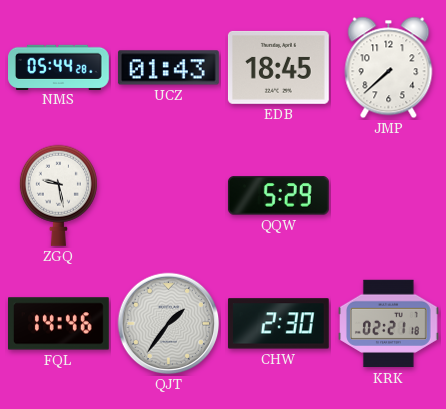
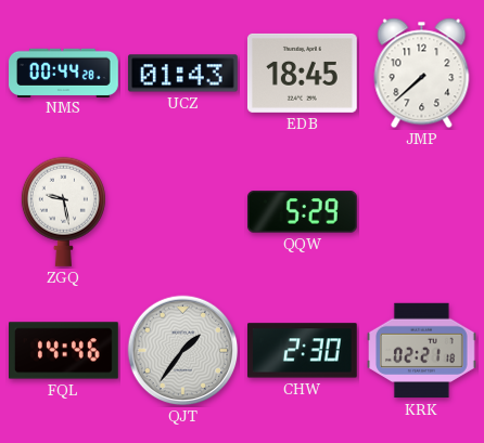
NMS: 05:44 -> 00:44
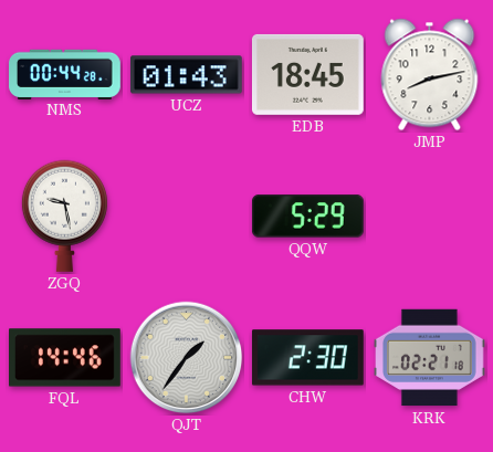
JMP: 7:38 -> 8:13
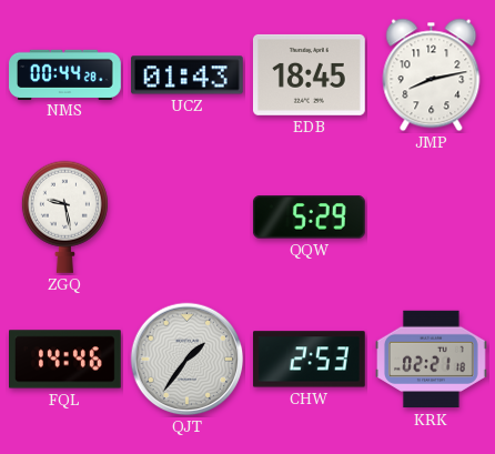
CHW: 2:30 -> 2:53
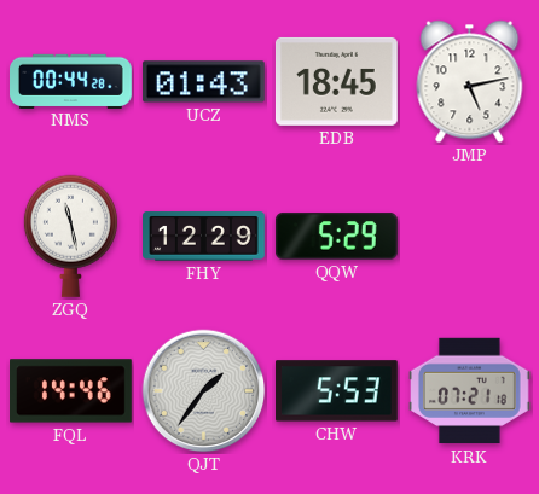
JMP: 8:13 -> 5:13
ZGQ: 9:28 -> 11:28
FHY: none -> 12:29
CHW: 2:53 -> 5:53
KRK: 02:21 -> 07:21
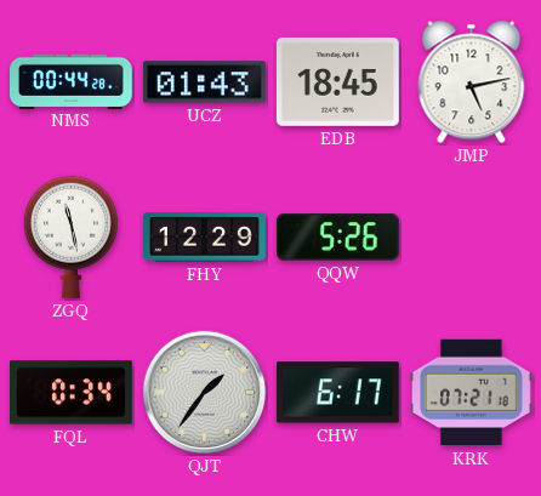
QQW: 5:29 -> 5:26
FQL: 14:46 -> 0:34
CHW: 5:53 -> 6:17
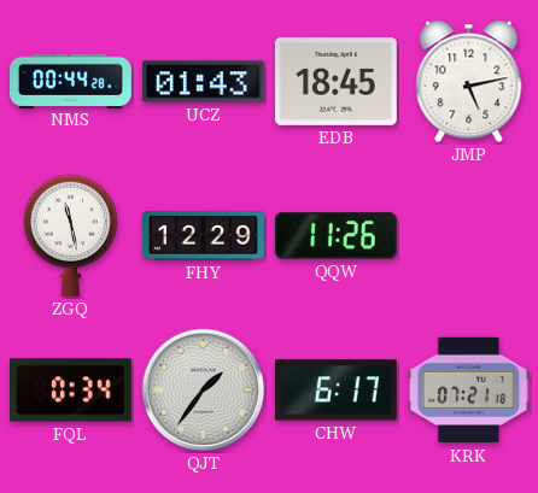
QQW: 5:26 -> 11:26
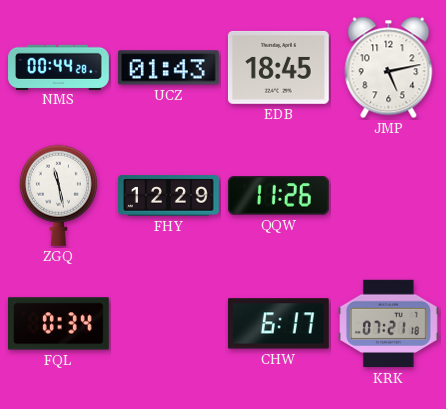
QJT: 1:36 -> none
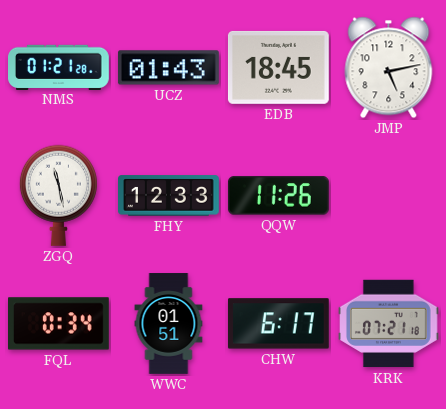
NMS: 00:44 -> 01:21
FHY: 12:29 -> 12:33
WWC: none -> 01:51
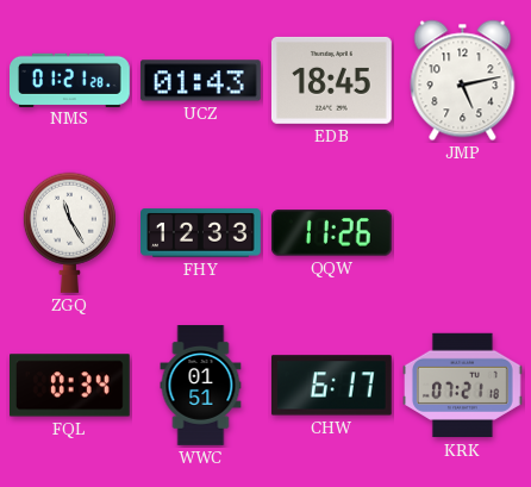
ZGQ: 11:28 -> 11:25
